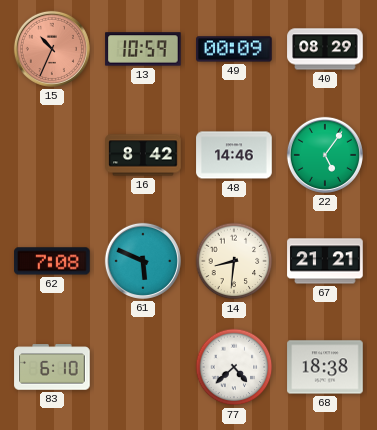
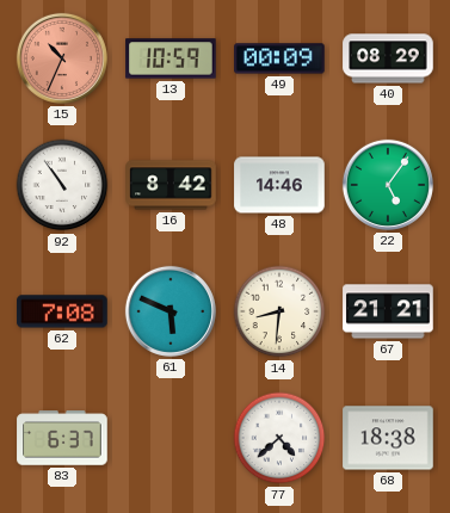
92: none -> 10:54
83: 6:10 -> 6:37
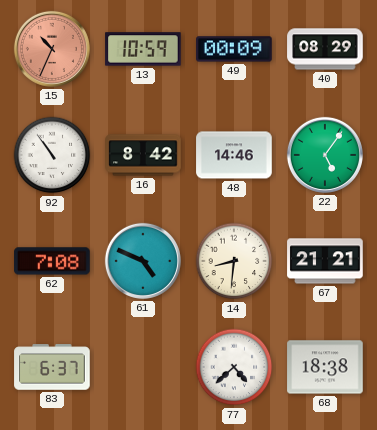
61: 5:49 -> 4:49
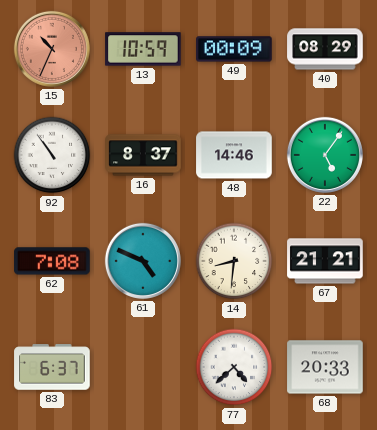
16: 8:42 -> 8:37
68: 18:38 -> 20:33
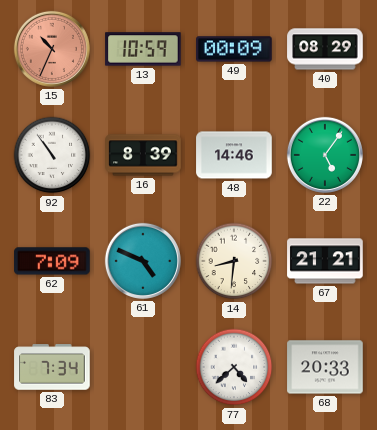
16: 8:37 -> 8:39
62: 7:08 -> 7:09
83: 6:37 -> 7:34
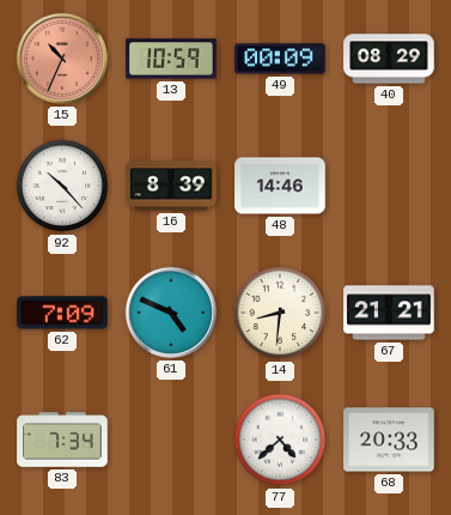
92: 10:54 -> 10:23
22: 5:06 -> none
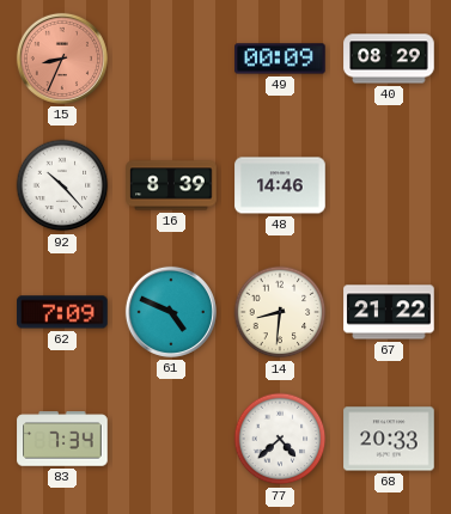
15: 10:34 -> 8:34
13: 10:59 -> none
67: 21:21 -> 21:22
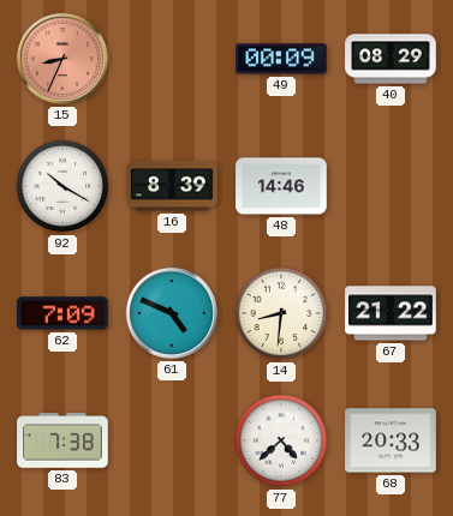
92: 10:23 -> 10:20
83: 7:34 -> 7:38
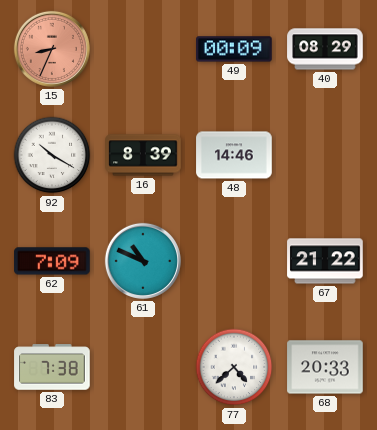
61: 4:49 -> 10:49
14: 8:31 -> none
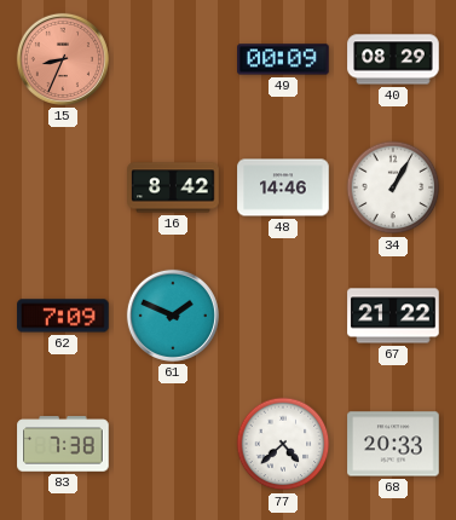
92: 10:20 -> none
16: 8:39 -> 8:42
34: none -> 1:05
61: 10:49 -> 1:49
